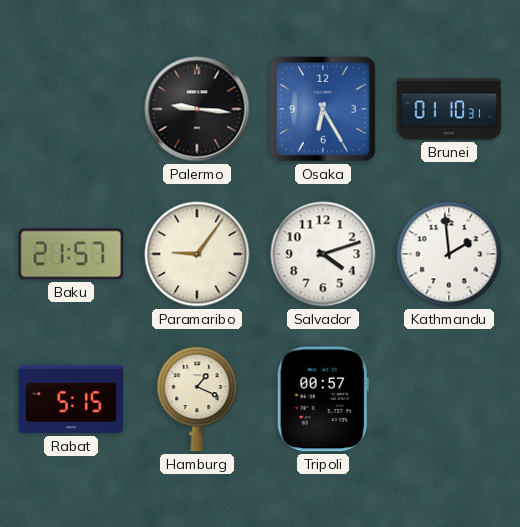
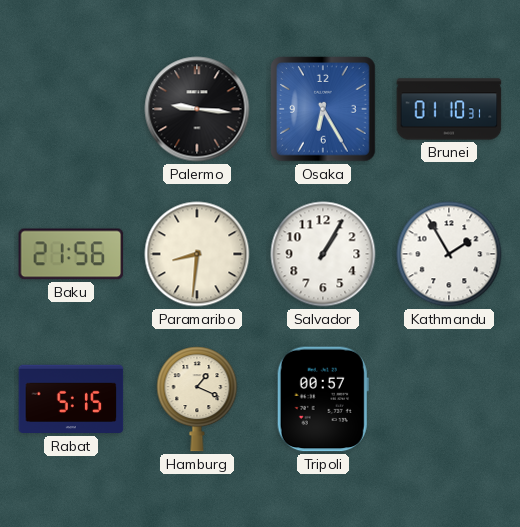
Baku: 21:57 -> 21:56
Paramaribo: 9:06 -> 8:31
Salvador: 4:12 -> 1:05
Kathmandu: 1:59 -> 1:55
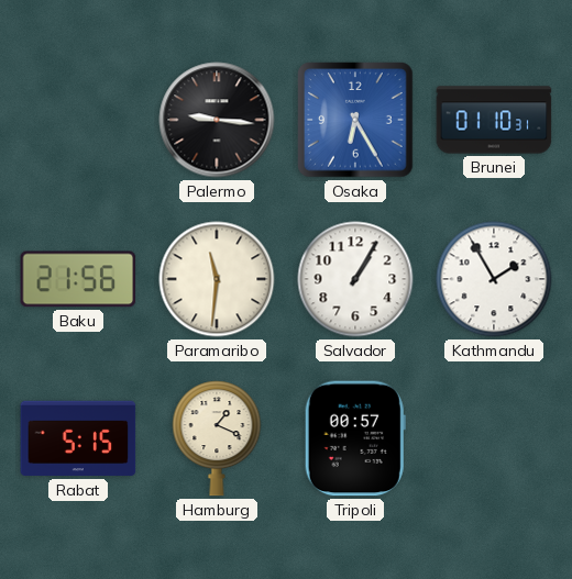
Paramaribo: 8:31 -> 11:31
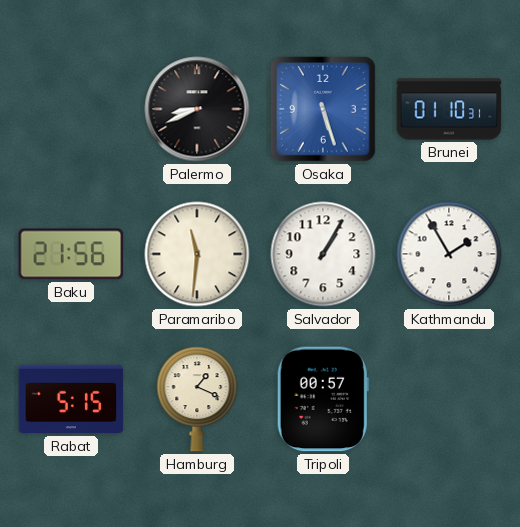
Palermo: 9:16 -> 8:41
Osaka: 6:25 -> 5:27
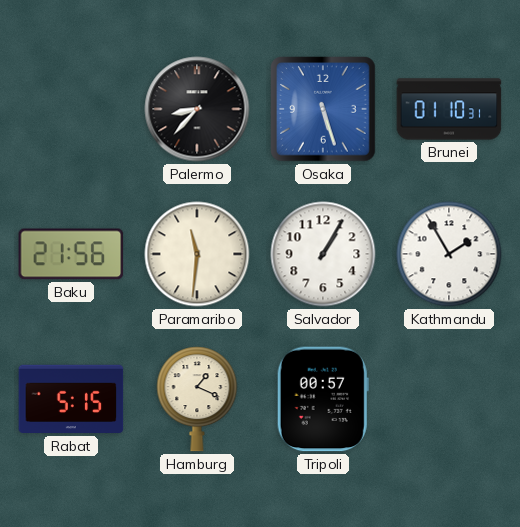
Palermo: 8:41 -> 8:37
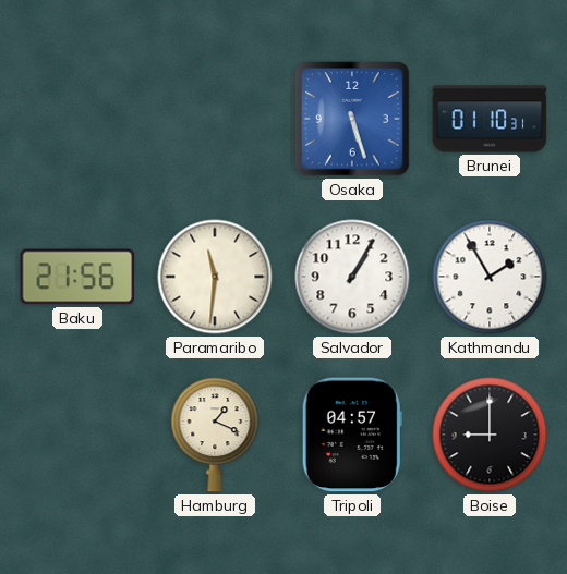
Palermo: 8:37 -> none
Rabat: 5:15 -> none
Tripoli: 00:57 -> 04:57
Boise: none -> 9:00
